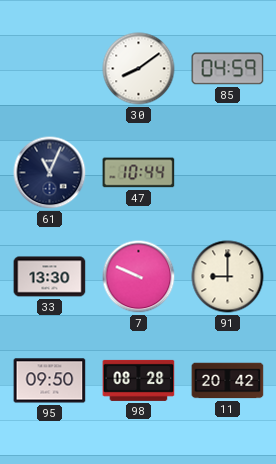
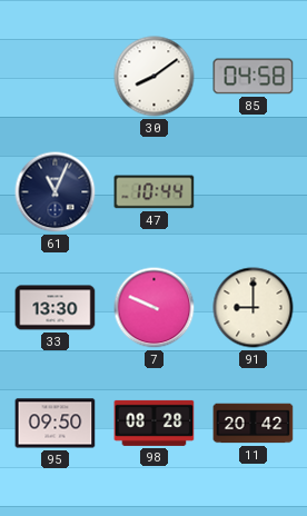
85: 04:59 -> 04:58
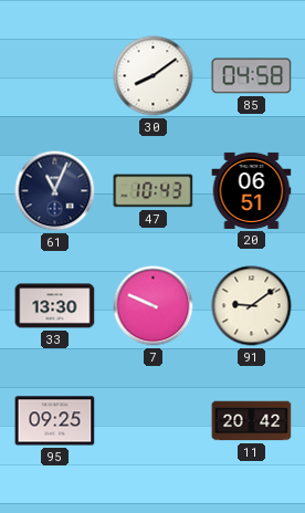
47: 10:44 -> 10:43
20: none -> 06:51
91: 9:00 -> 9:09
95: 09:50 -> 09:25
98: 08:28 -> none
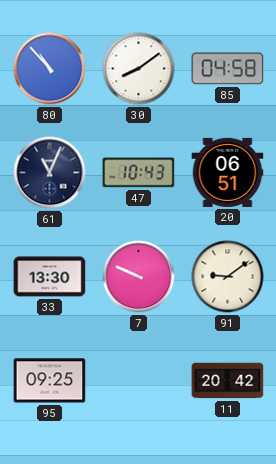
80: none -> 10:53
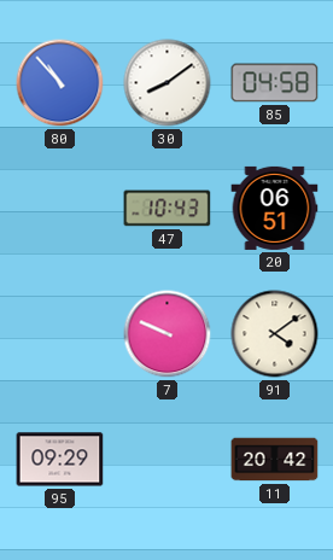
61: 11:04 -> none
33: 13:30 -> none
91: 9:09 -> 4:09
95: 09:25 -> 09:29
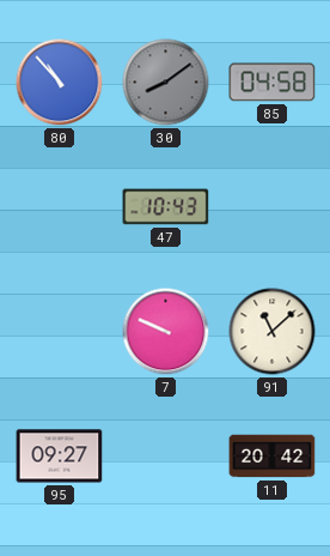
30 dial: white -> grey
20: 06:51 -> none
91: 4:09 -> 11:08
95: 09:29 -> 09:27
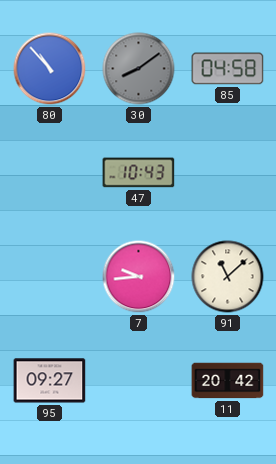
7: 9:49 -> 9:44
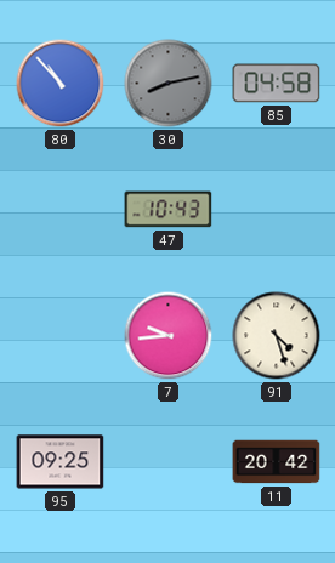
30: 8:09 -> 8:13
91: 11:08 -> 4:27
95: 09:27 -> 09:25
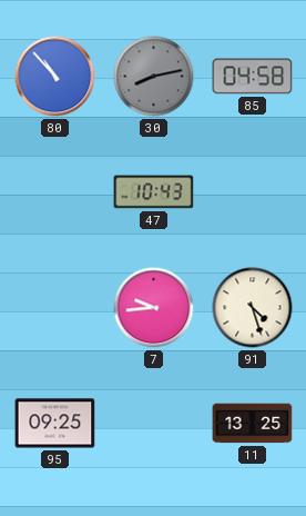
11: 20:42 -> 13:25
